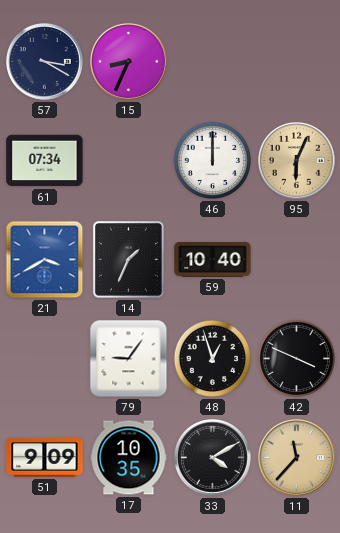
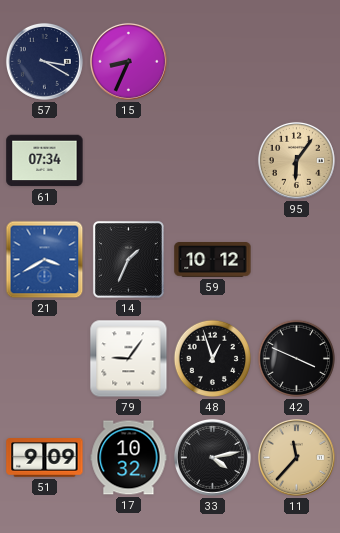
46: 12:00 -> none
95: 6:04 -> 6:06
59: 10:40 -> 10:12
17: 10:35 -> 10:32
33: 4:10 -> 4:13
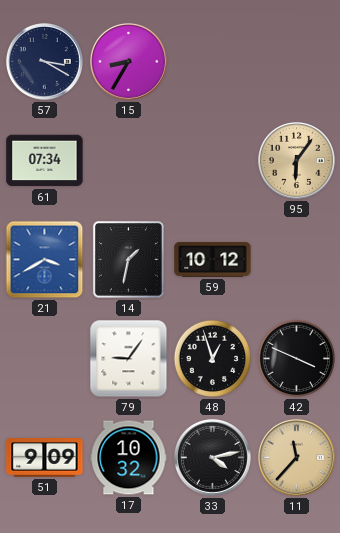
15: 8:34 -> 8:35
14: 1:34 -> 1:32
